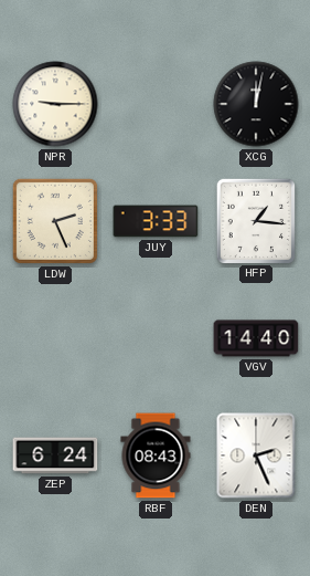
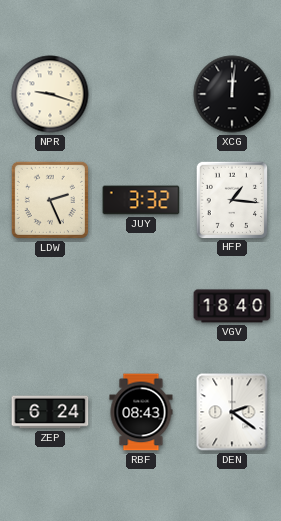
NPR: 9:15 -> 9:18
XCG: 12:02 -> 12:01
JUY: 3:33 -> 3:32
VGV: 14:40 -> 18:40
DEN: 2:26 -> 2:21
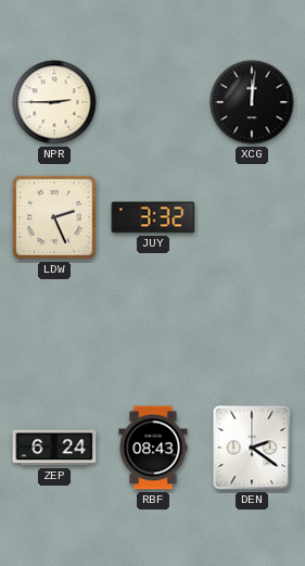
NPR: 9:18 -> 2:45
HFP: 1:16 -> none
VGV: 18:40 -> none
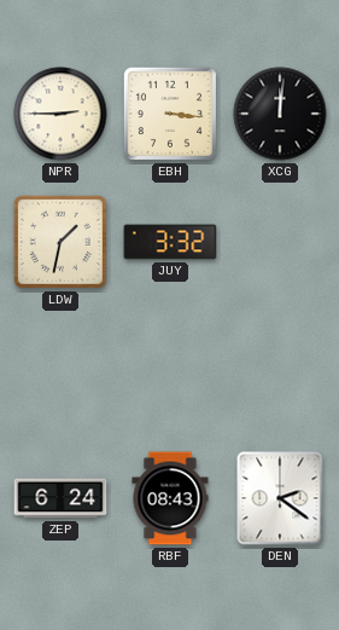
EBH: none -> 3:16
LDW: 2:26 -> 1:32
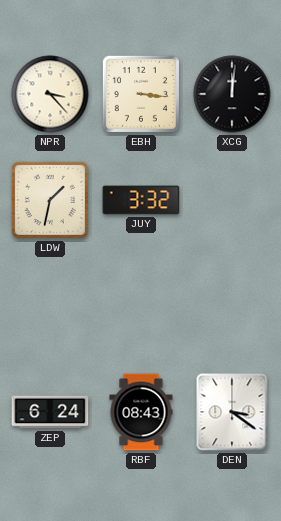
NPR: 2:45 -> 3:23
DEN: 2:21 -> 3:21
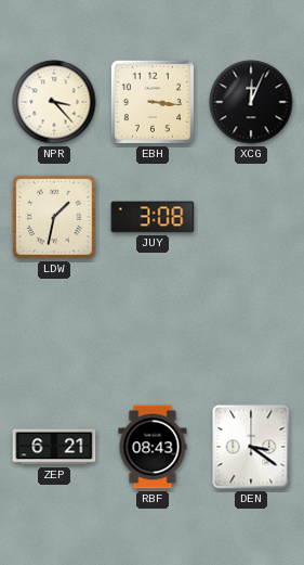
XCG: 12:01 -> 12:04
JUY: 3:32 -> 3:08
ZEP: 6:24 -> 6:21
